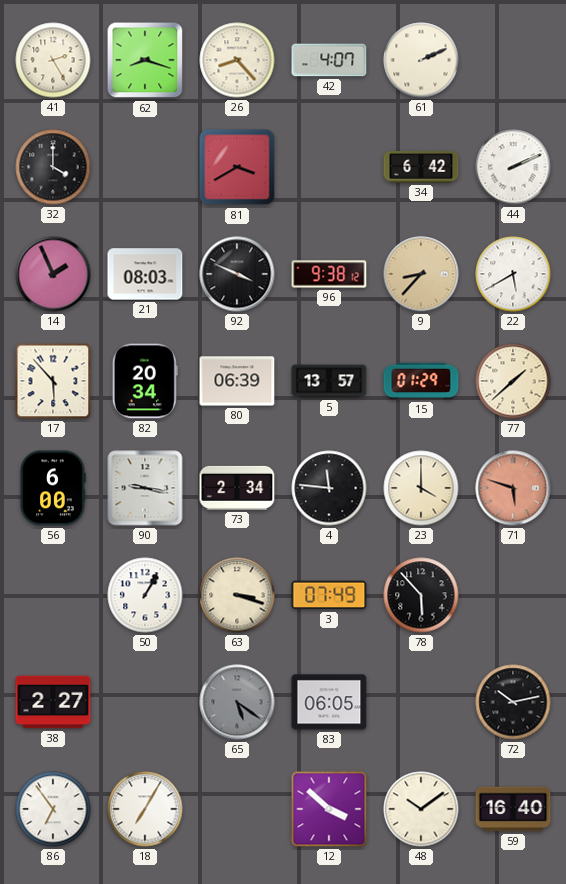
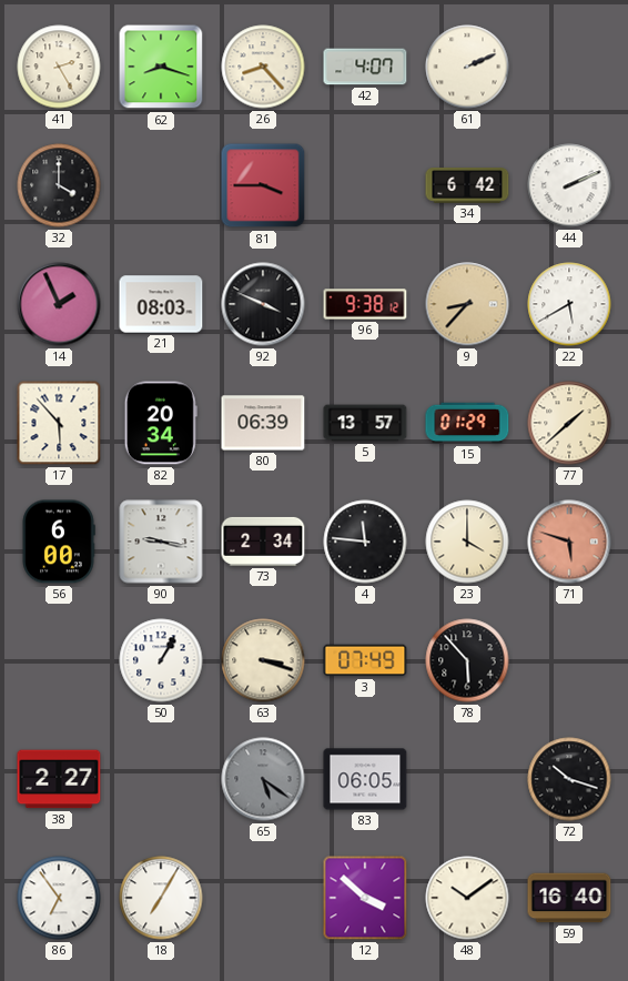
81: 3:40 -> 3:45
72: 10:13 -> 10:18
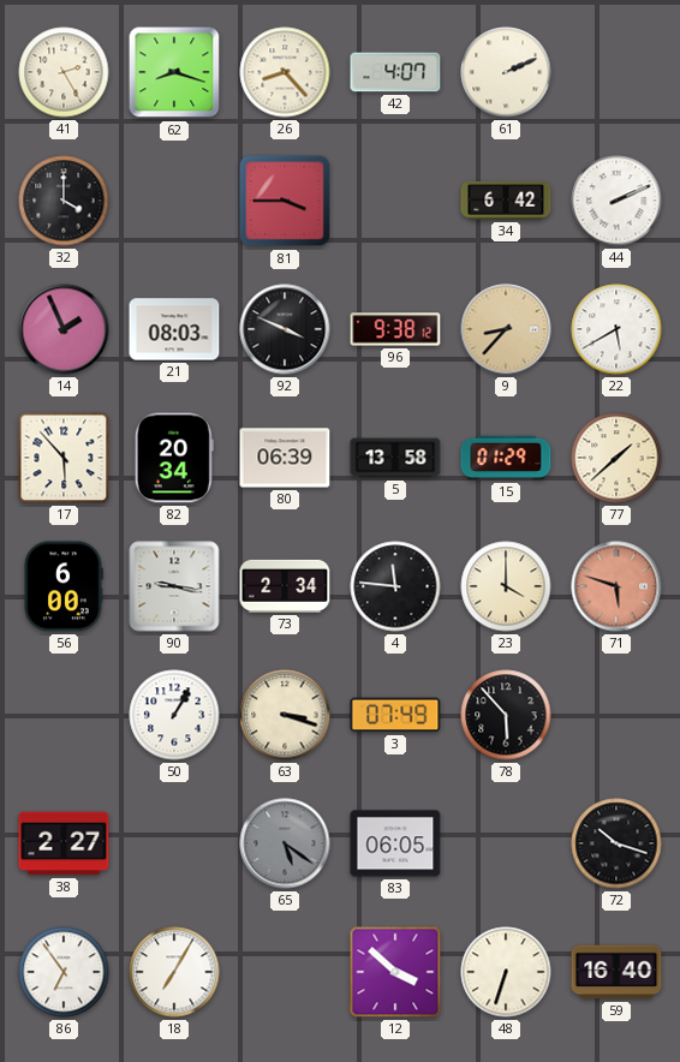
5: 13:57 -> 13:58
48: 10:09 -> 6:33
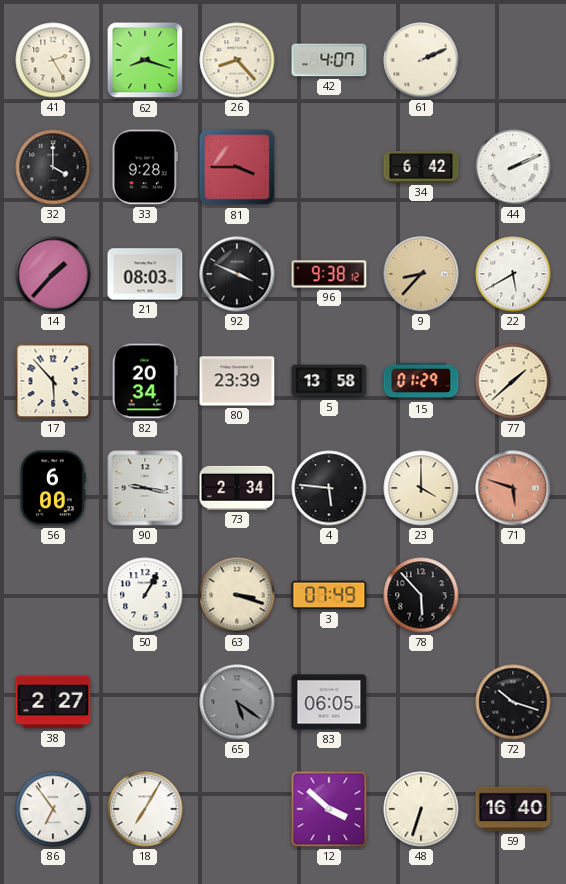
33: none -> 9:28
14: 1:56 -> 1:37
80: 06:39 -> 23:39
4: 11:46 -> 5:46
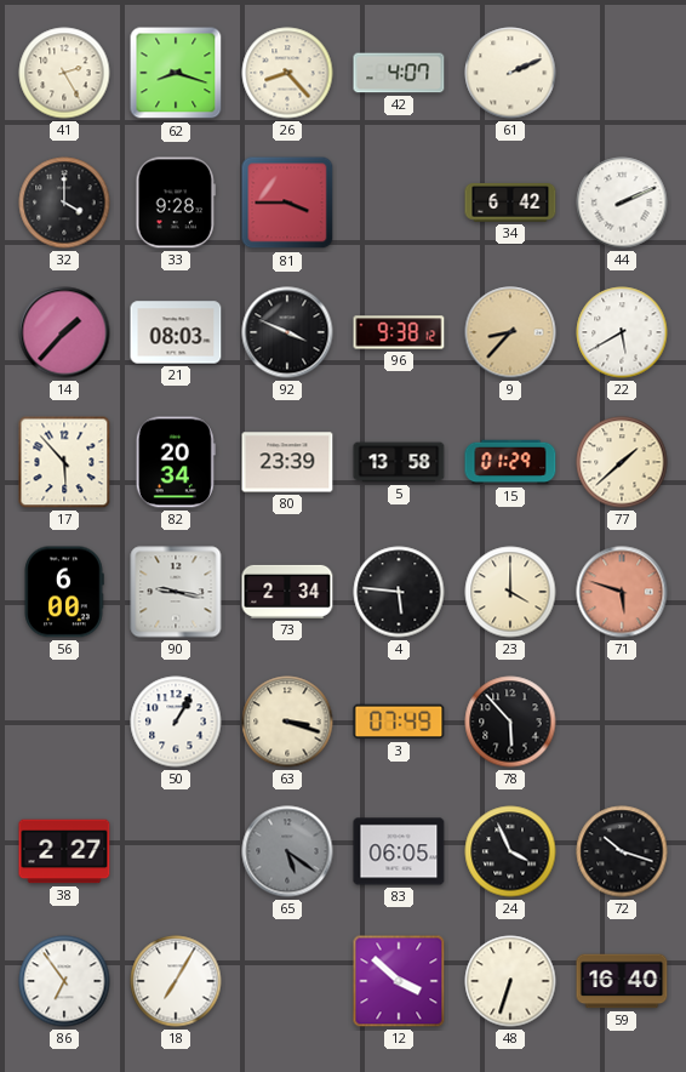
24: none -> 3:56
